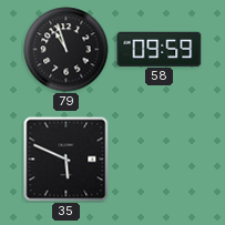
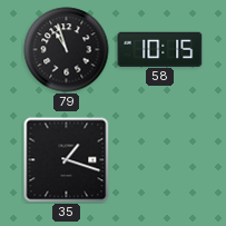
58: 09:59 -> 10:15
35: 5:49 -> 1:18
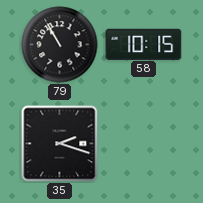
79: 10:57 -> 10:55
35: 1:18 -> 2:18
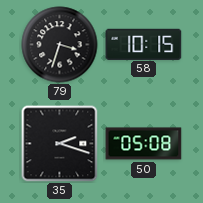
79: 10:55 -> 3:33
50: none -> 05:08
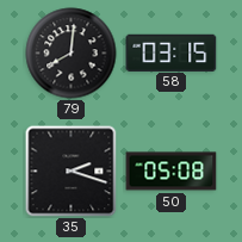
79: 3:33 -> 8:01
58: 10:15 -> 03:15
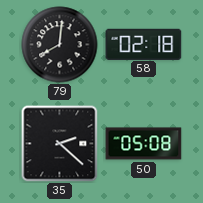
58: 03:15 -> 02:18
35: 2:18 -> 2:22
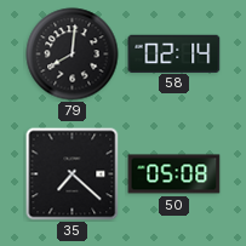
58: 02:18 -> 02:14
35: 2:22 -> 7:22
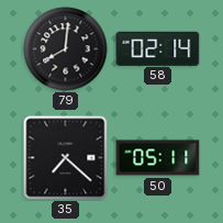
50: 05:08 -> 05:11
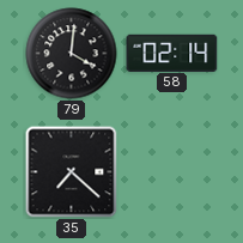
79: 8:01 -> 4:01
50: 05:11 -> none
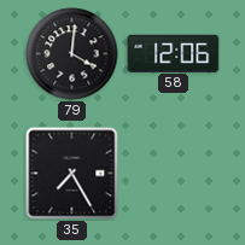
58: 02:14 -> 12:06
35: 7:22 -> 7:25
